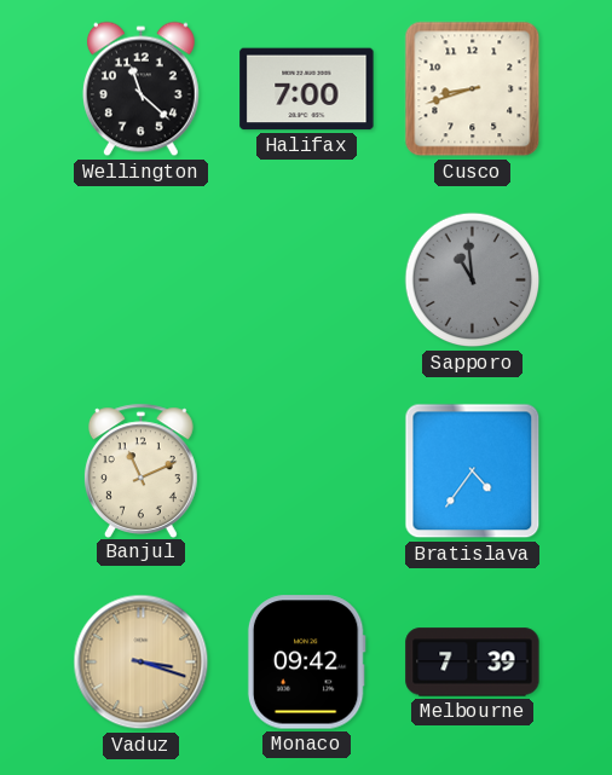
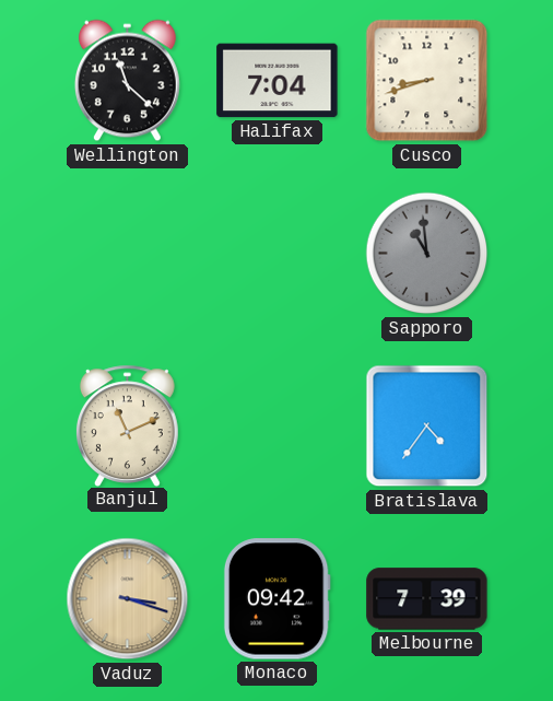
Halifax: 7:00 -> 7:04
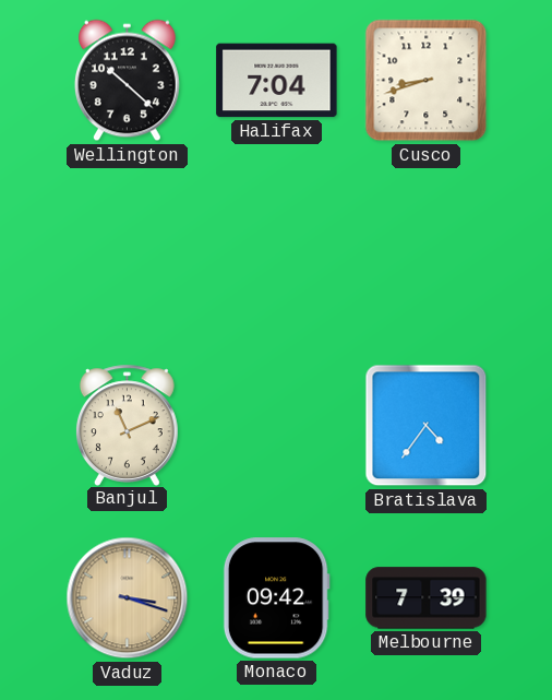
Wellington: 11:22 -> 10:22
Sapporo: 10:59 -> none
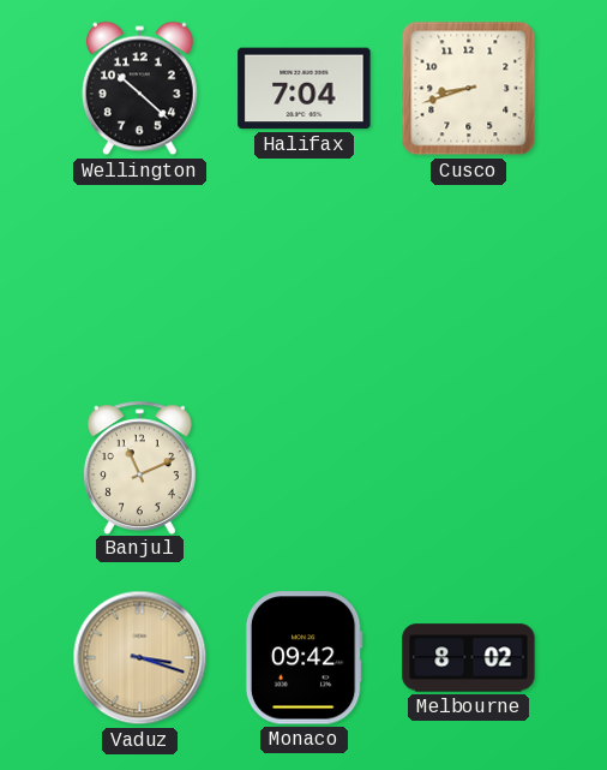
Bratislava: 4:36 -> none
Melbourne: 7:39 -> 8:02
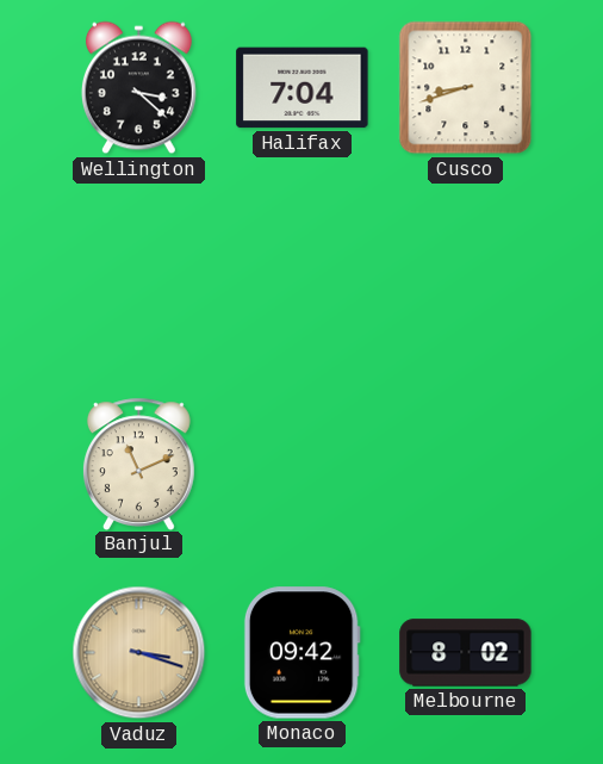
Wellington: 10:22 -> 3:22
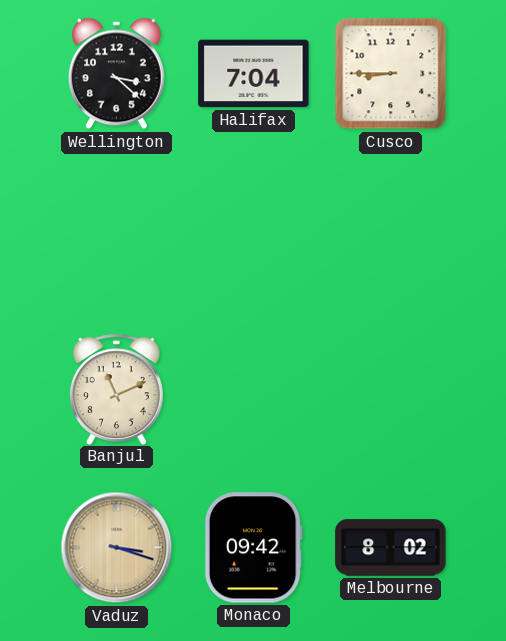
Cusco: 8:42 -> 8:45
